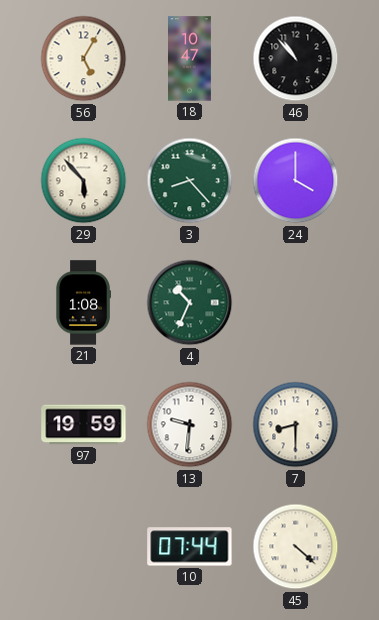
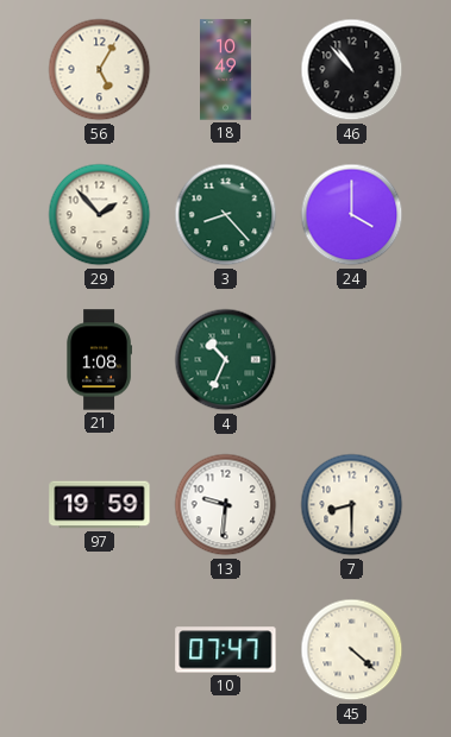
18: 10:47 -> 10:49
29: 5:53 -> 1:53
10: 07:44 -> 07:47
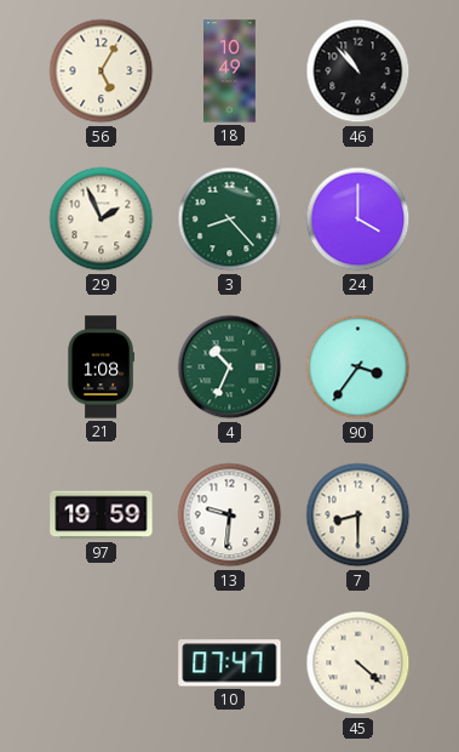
29: 1:53 -> 1:56
90: none -> 3:36
